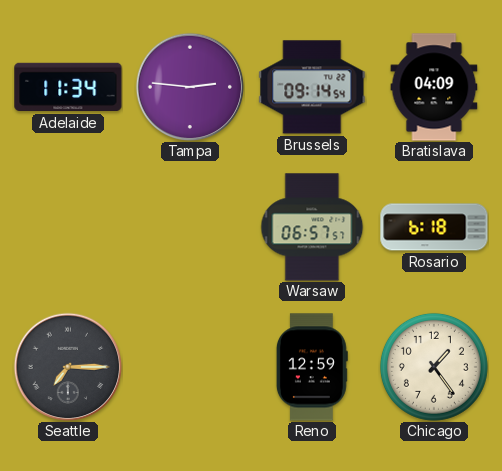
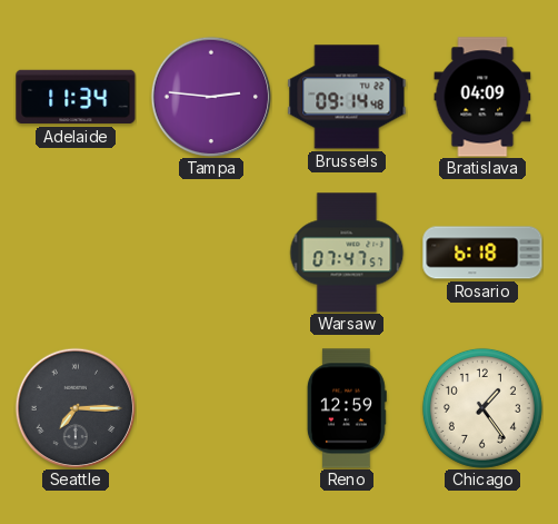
Brussels: 09:14:54 -> 09:14:48
Warsaw: 06:57 -> 07:47
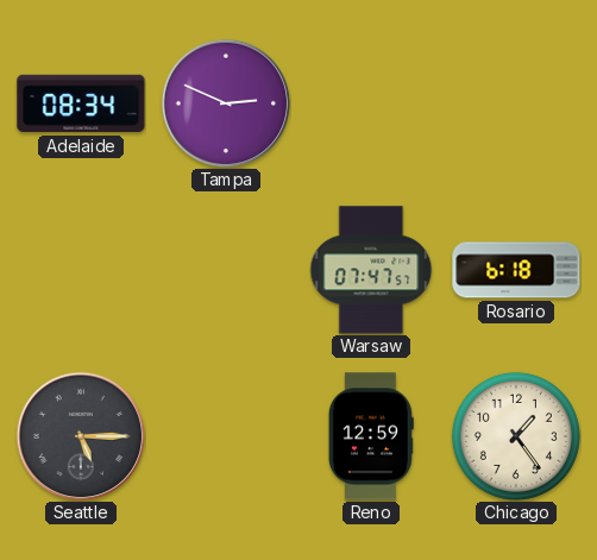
Adelaide: 11:34 -> 08:34
Tampa: 2:46 -> 2:49
Brussels: 09:14 -> none
Bratislava: 04:09 -> none
Seattle: 7:15 -> 5:15
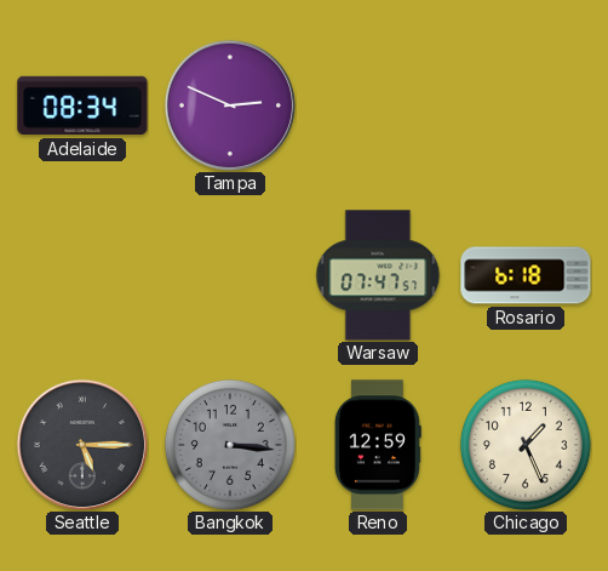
Bangkok: none -> 3:16
Chicago: 1:24 -> 1:26
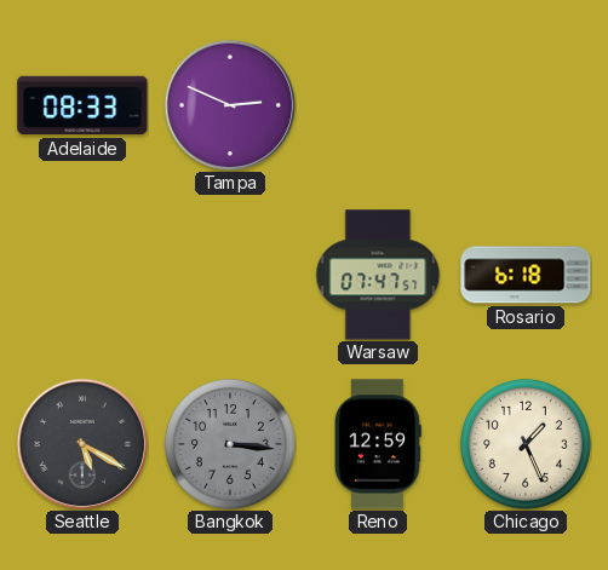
Adelaide: 08:34 -> 08:33
Seattle: 5:15 -> 5:20
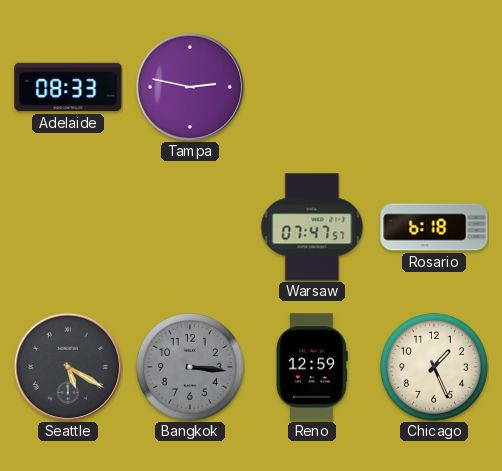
Tampa: 2:49 -> 2:47
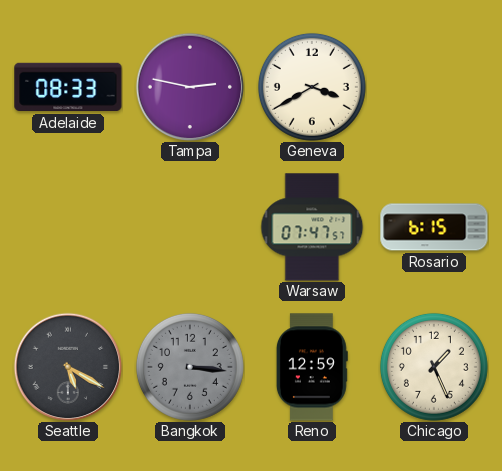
Geneva: none -> 3:40
Rosario: 6:18 -> 6:15
